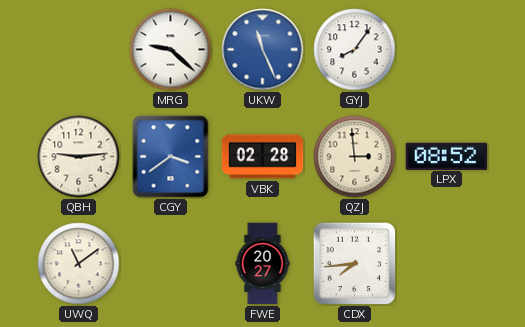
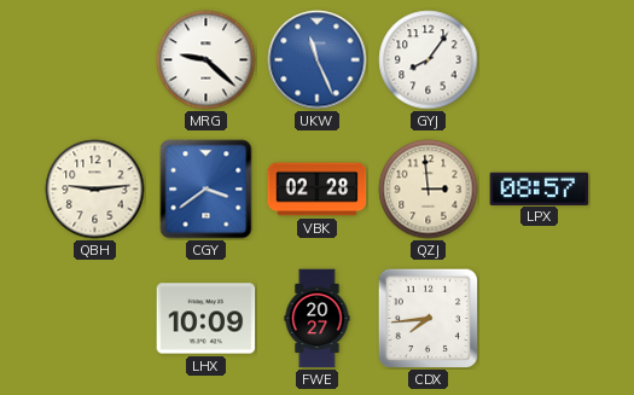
LPX: 08:52 -> 08:57
UWQ: 11:09 -> none
LHX: none -> 10:09
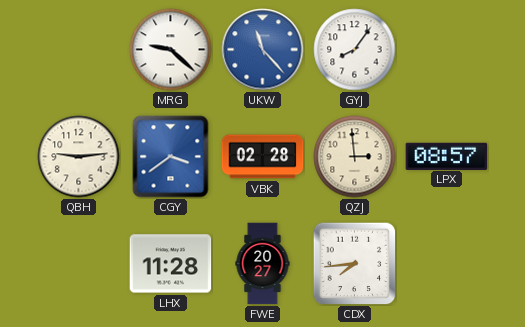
UKW: 11:26 -> 11:23
LHX: 10:09 -> 11:28
